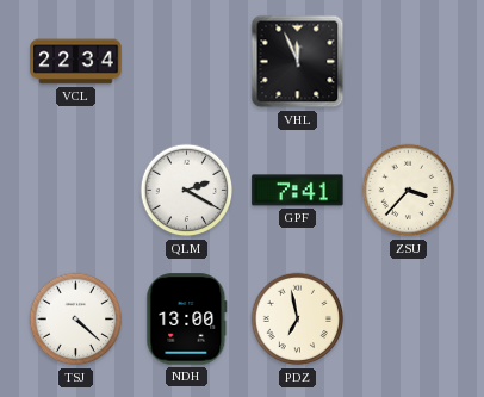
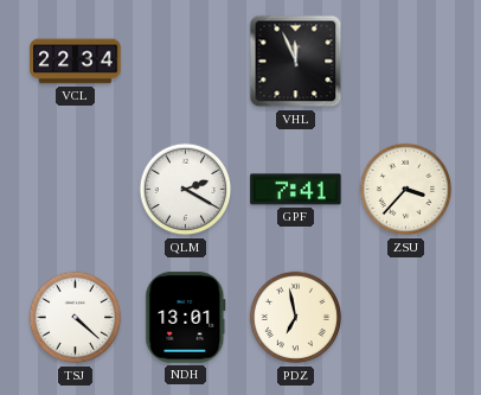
NDH: 13:00 -> 13:01
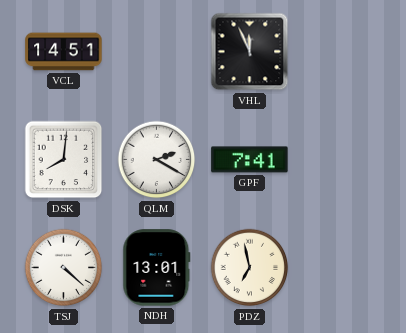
VCL: 22:34 -> 14:51
DSK: none -> 8:01
ZSU: 3:37 -> none
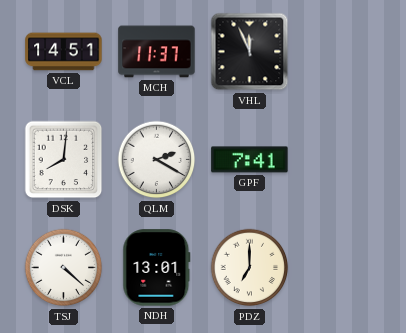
MCH: none -> 11:37
PDZ: 6:58 -> 7:00
